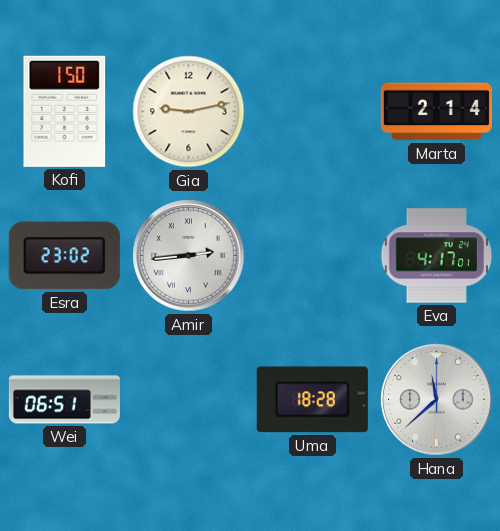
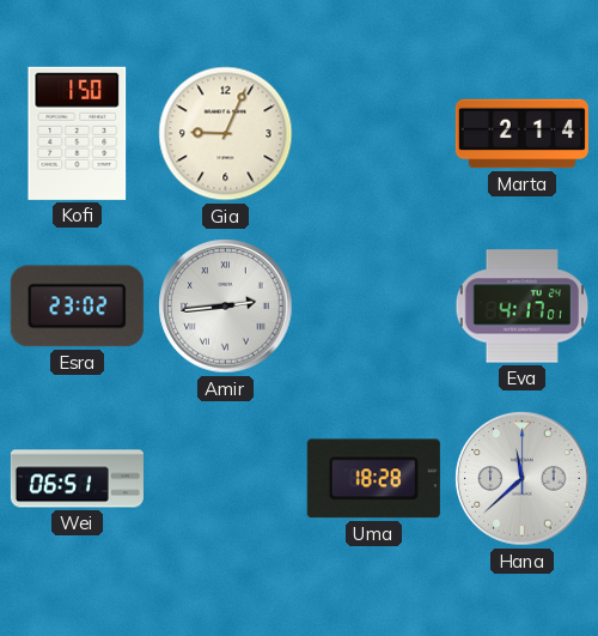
Gia: 9:13 -> 9:04
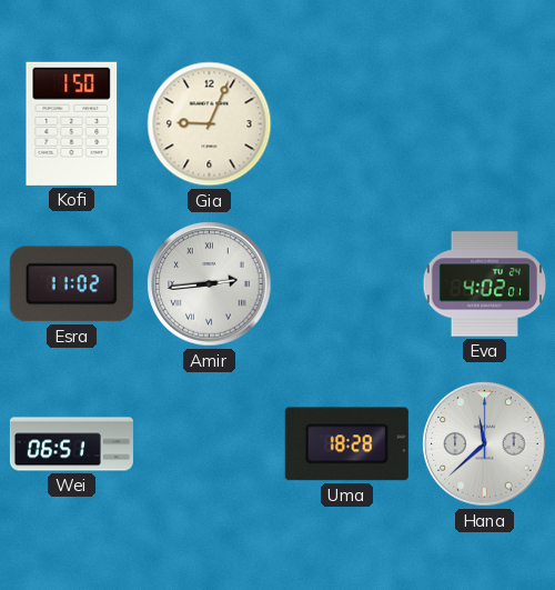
Marta: 2:14 -> none
Esra: 23:02 -> 11:02
Eva: 4:17 -> 4:02
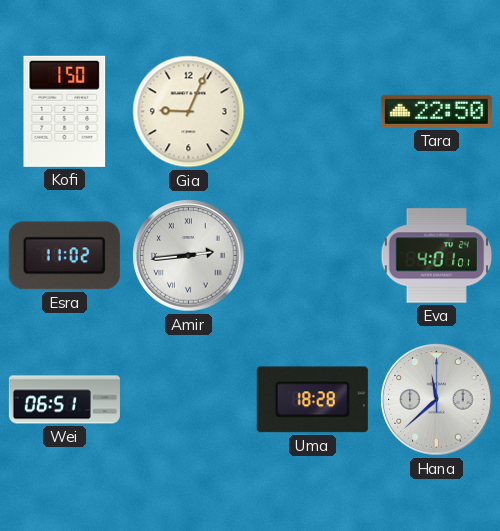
Tara: none -> 22:50
Eva: 4:02 -> 4:01
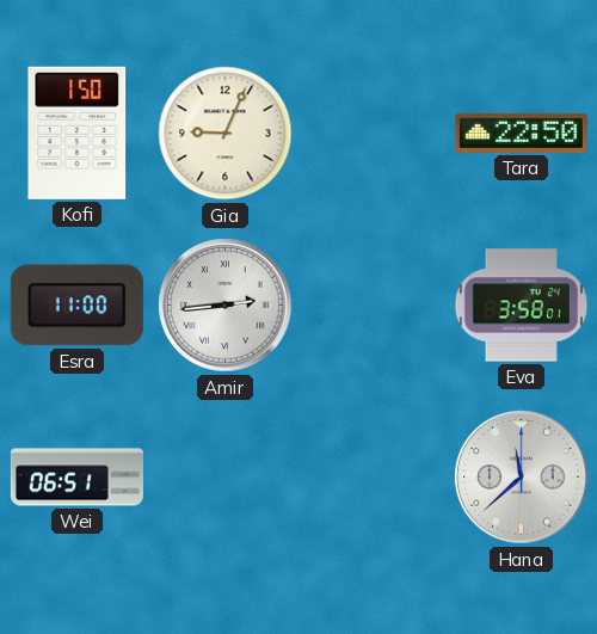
Esra: 11:02 -> 11:00
Eva: 4:01 -> 3:58
Uma: 18:28 -> none
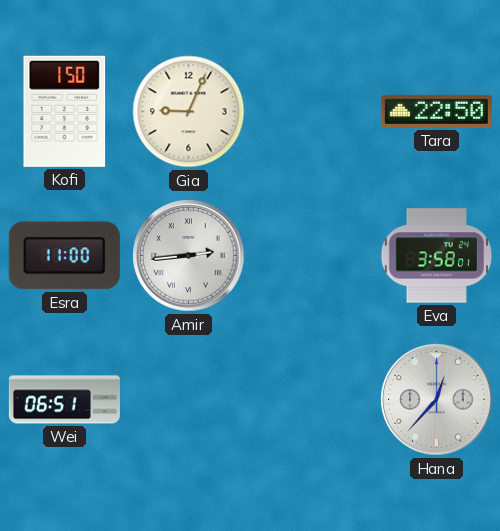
Hana: 11:38 -> 12:37
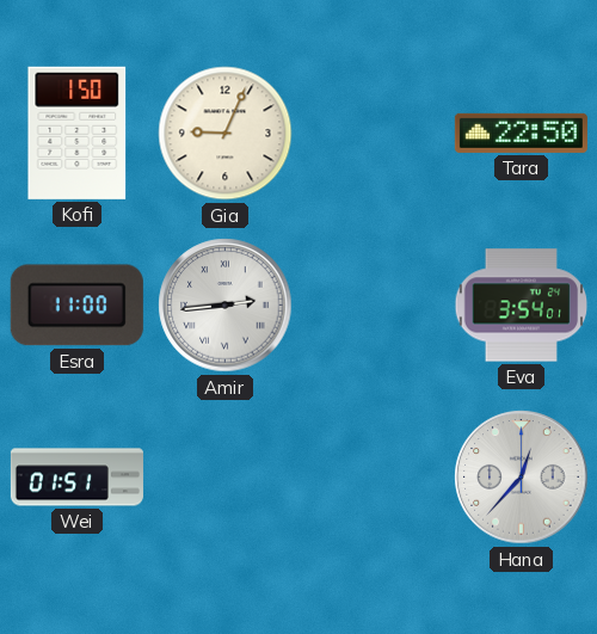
Eva: 3:58 -> 3:54
Wei: 06:51 -> 01:51
